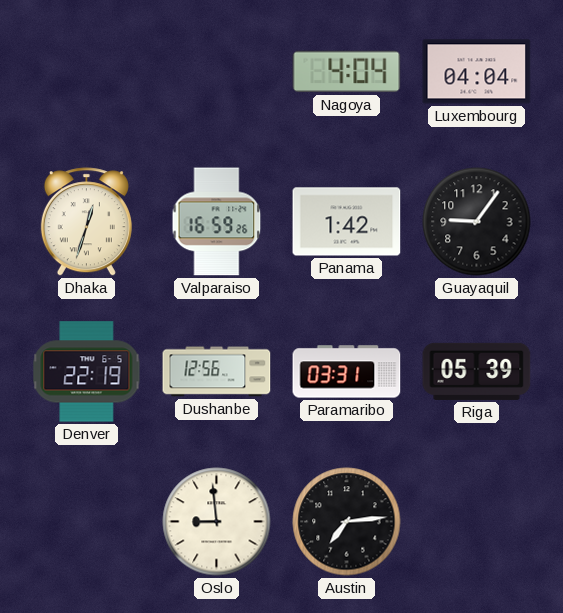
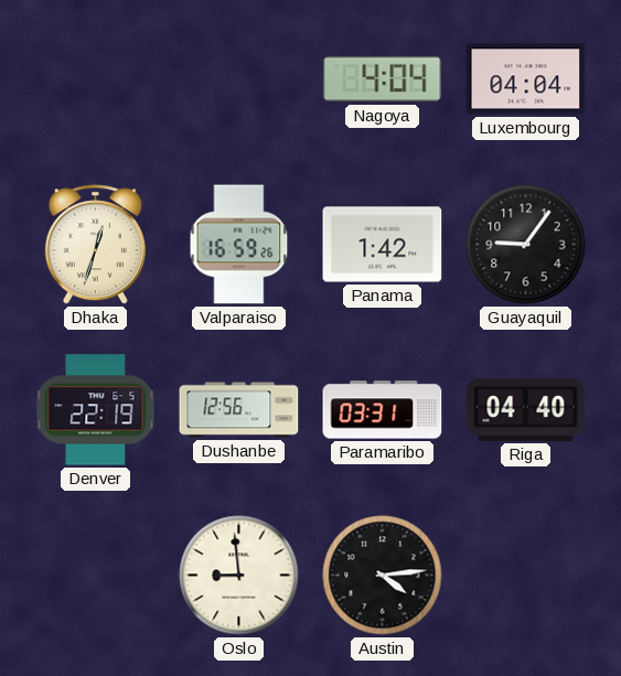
Riga: 05:39 -> 04:40
Austin: 7:14 -> 4:14
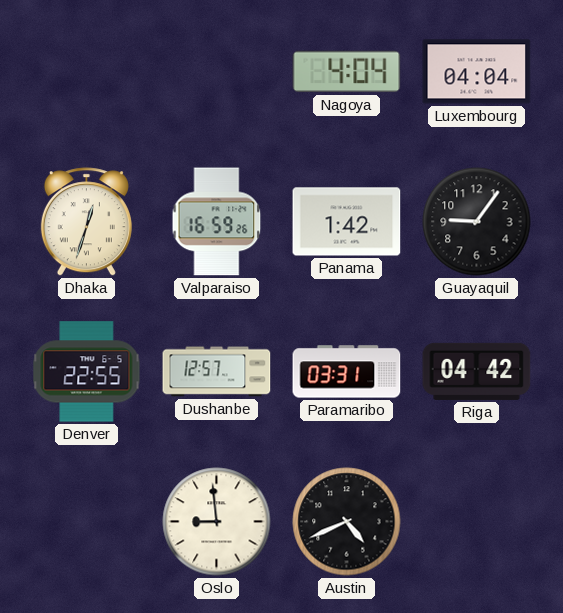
Denver: 22:19 -> 22:55
Dushanbe: 12:56 -> 12:57
Riga: 04:40 -> 04:42
Austin: 4:14 -> 4:41
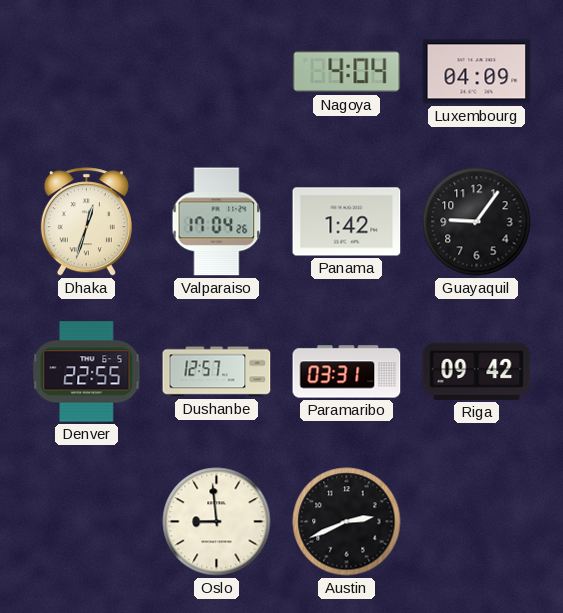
Luxembourg: 04:04 -> 04:09
Valparaiso: 16:59 -> 17:04
Riga: 04:42 -> 09:42
Austin: 4:41 -> 2:41
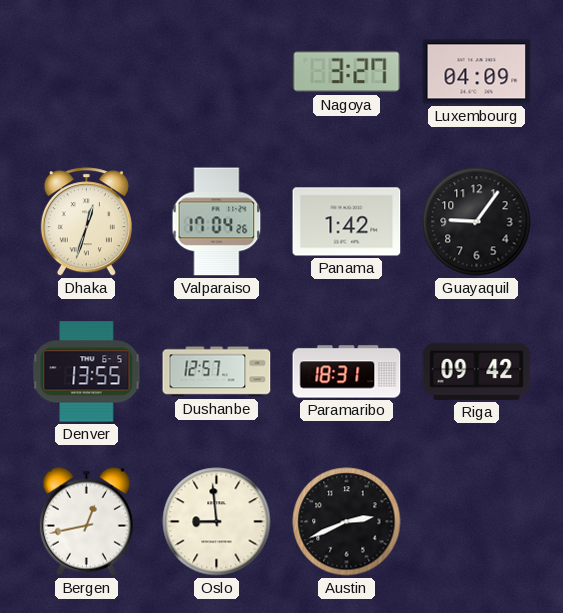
Nagoya: 4:04 -> 3:27
Denver: 22:55 -> 13:55
Paramaribo: 03:31 -> 18:31
Bergen: none -> 12:43
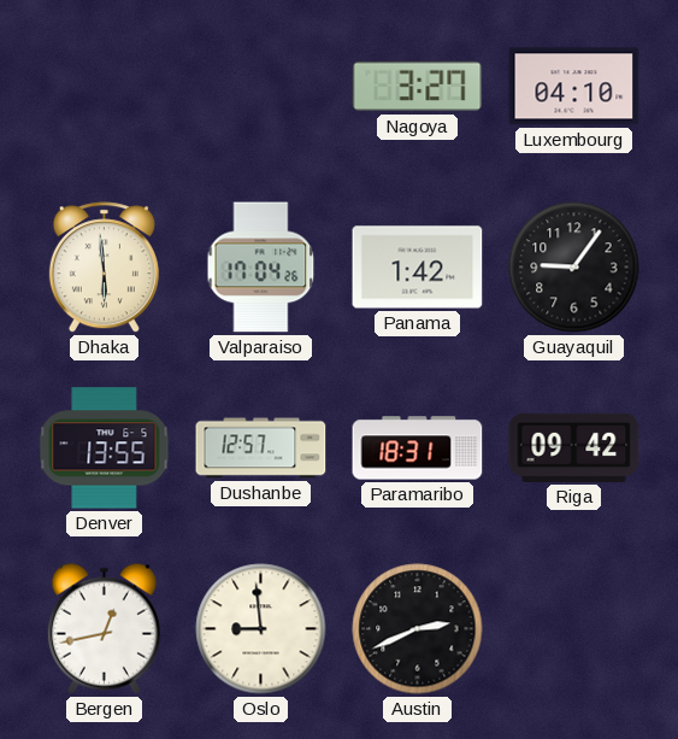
Luxembourg: 04:09 -> 04:10
Dhaka: 12:33 -> 5:59
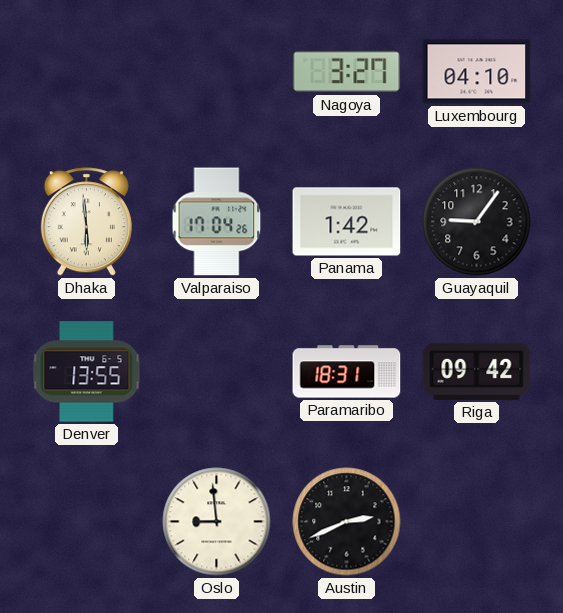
Dushanbe: 12:57 -> none
Bergen: 12:43 -> none
